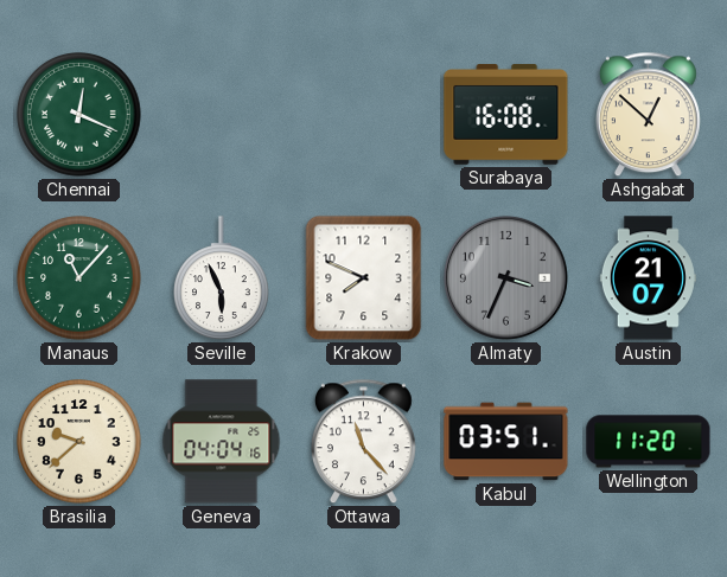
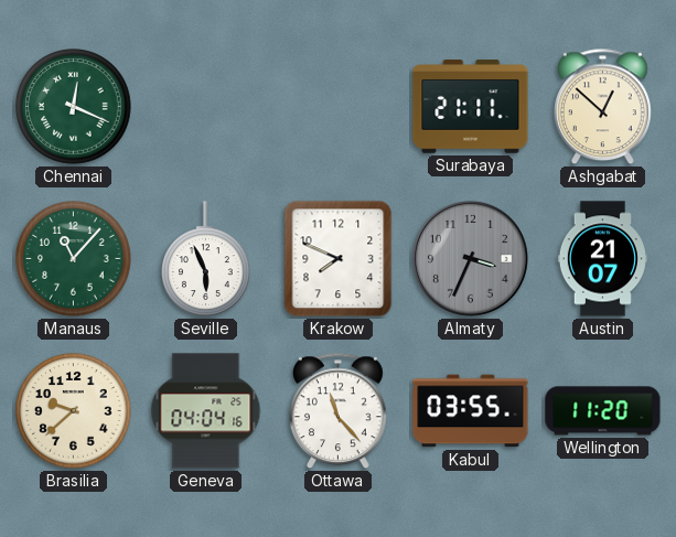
Surabaya: 16:08 -> 21:11
Kabul: 03:51 -> 03:55
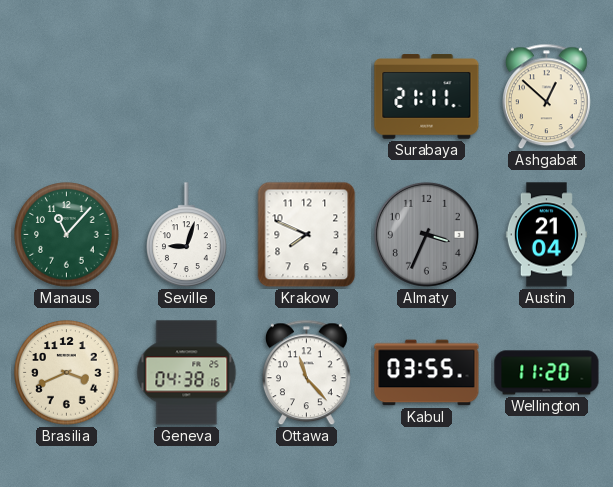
Chennai: 12:19 -> none
Seville: 5:56 -> 9:03
Austin: 21:07 -> 21:04
Brasilia: 9:38 -> 3:41
Geneva: 04:04 -> 04:38
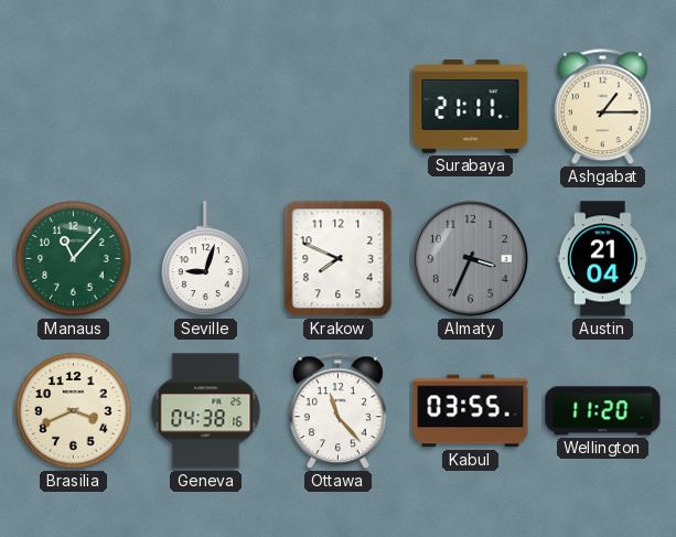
Ashgabat: 12:52 -> 1:15
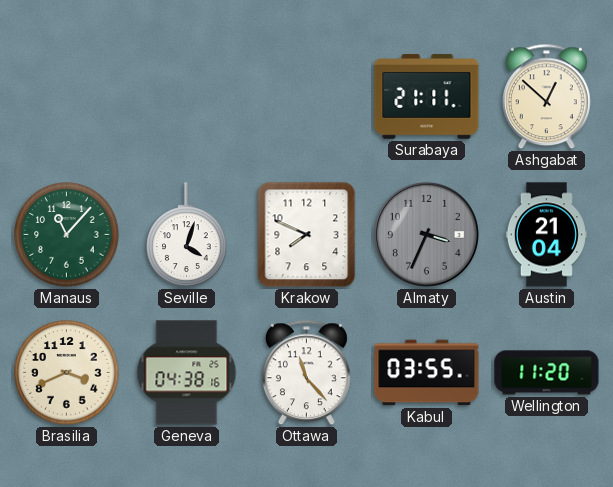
Ashgabat: 1:15 -> 12:52
Seville: 9:03 -> 4:03
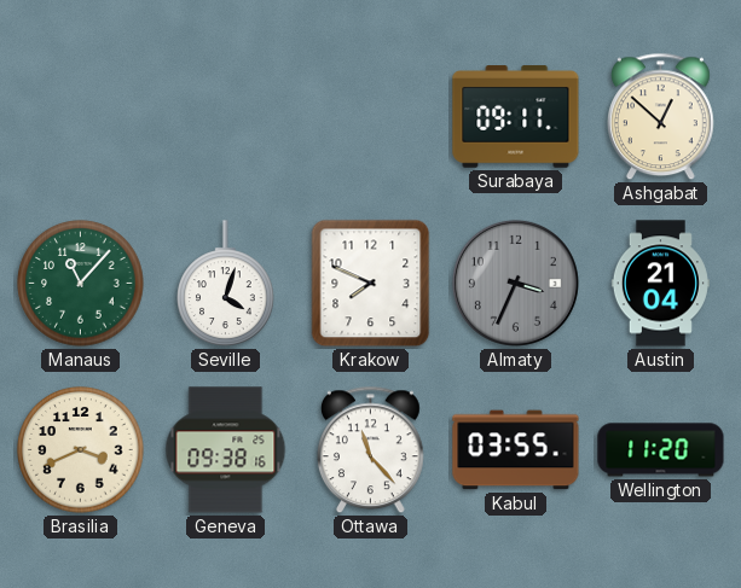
Surabaya: 21:11 -> 09:11
Geneva: 04:38 -> 09:38
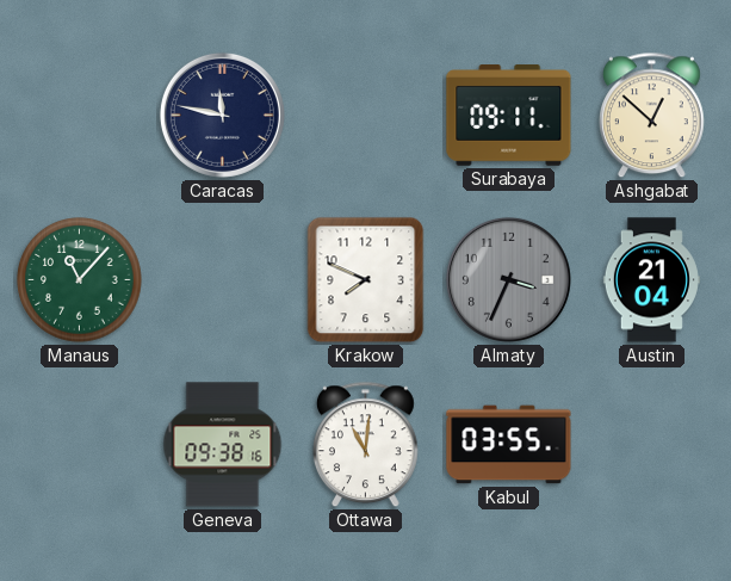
Caracas: none -> 11:47
Seville: 4:03 -> none
Brasilia: 3:41 -> none
Ottawa: 11:23 -> 11:01
Wellington: 11:20 -> none
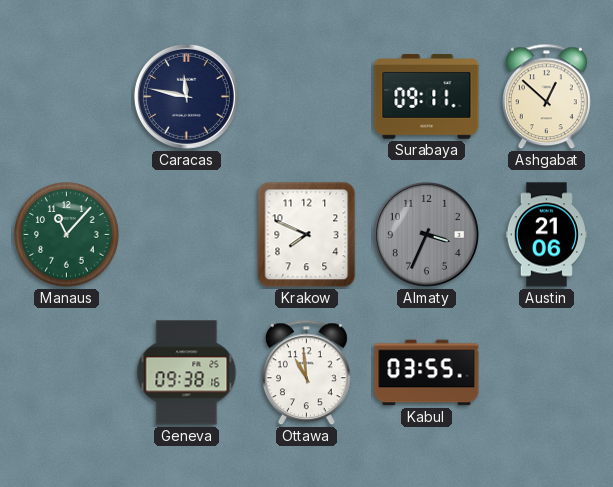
Austin: 21:04 -> 21:06
Ottawa: 11:01 -> 10:59
